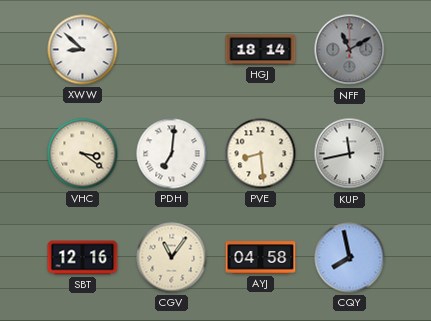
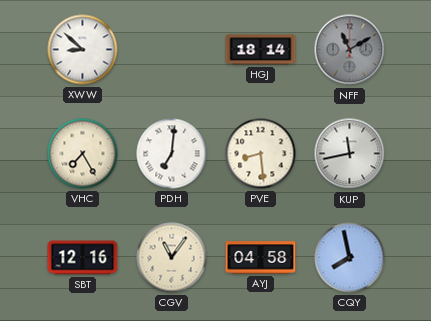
VHC: 3:21 -> 7:25
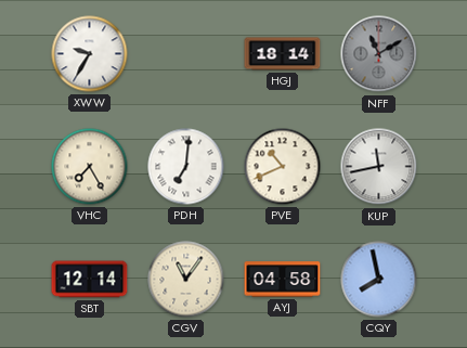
XWW: 8:52 -> 9:35
PVE: 8:29 -> 10:41
SBT: 12:16 -> 12:14
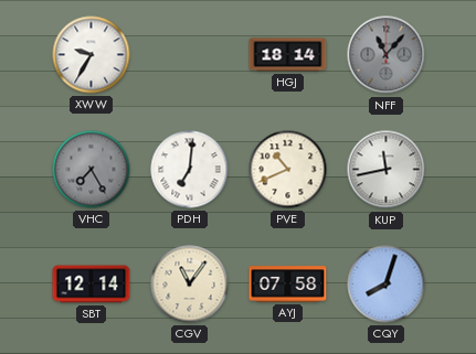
NFF: 11:10 -> 11:07
VHC dial: cream -> grey
AYJ: 04:58 -> 07:58
CQY: 7:58 -> 8:03
